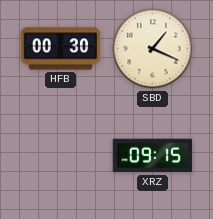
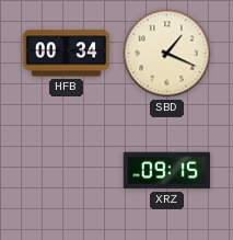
HFB: 00:30 -> 00:34
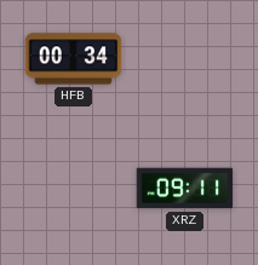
SBD: 1:19 -> none
XRZ: 09:15 -> 09:11
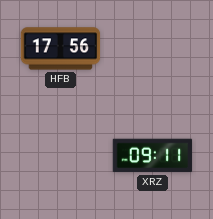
HFB: 00:34 -> 17:56
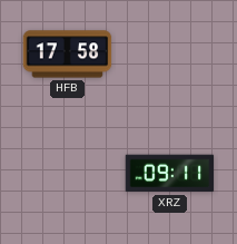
HFB: 17:56 -> 17:58
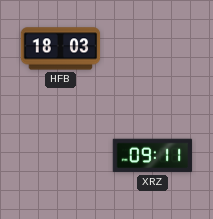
HFB: 17:58 -> 18:03
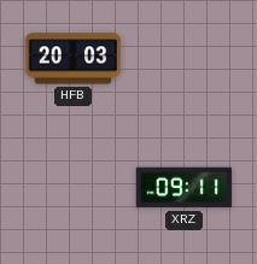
HFB: 18:03 -> 20:03
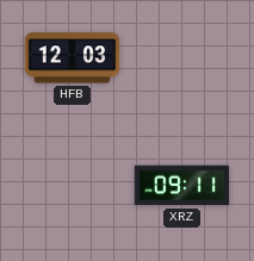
HFB: 20:03 -> 12:03
